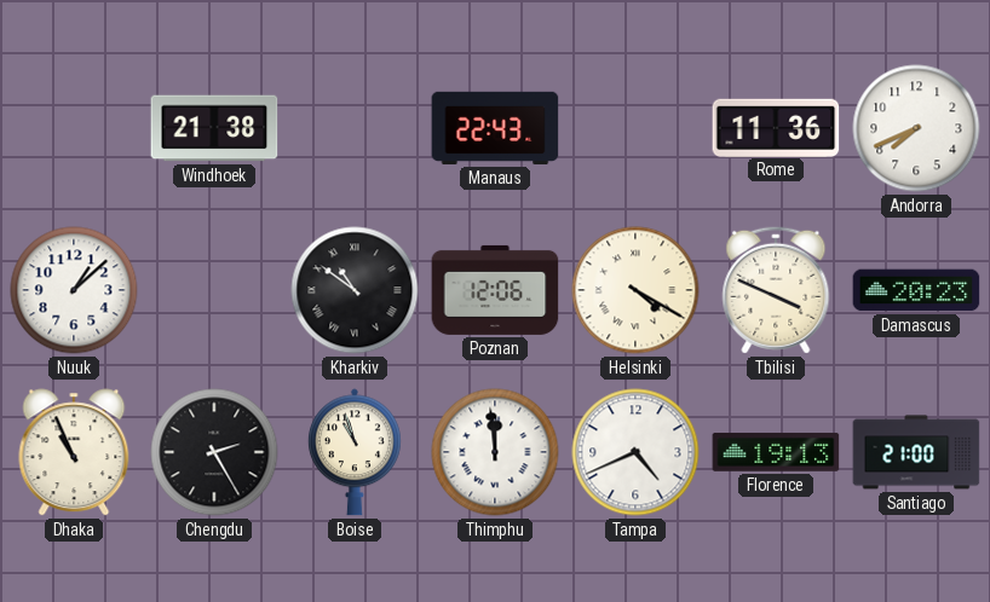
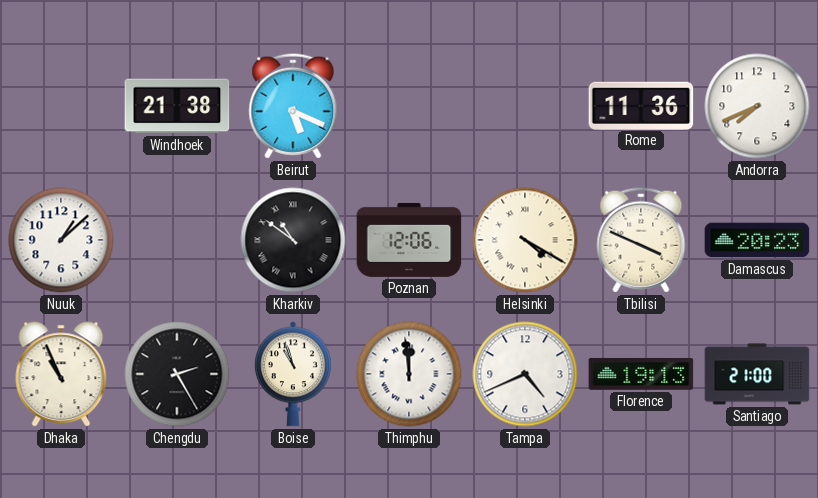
Beirut: none -> 5:19
Manaus: 22:43 -> none
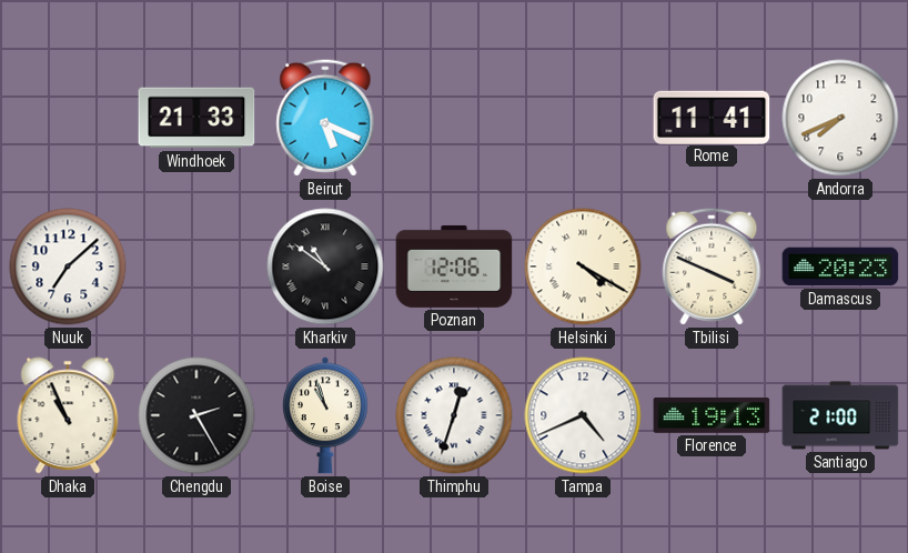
Windhoek: 21:38 -> 21:33
Rome: 11:36 -> 11:41
Nuuk: 1:08 -> 7:08
Thimphu: 11:59 -> 12:33
